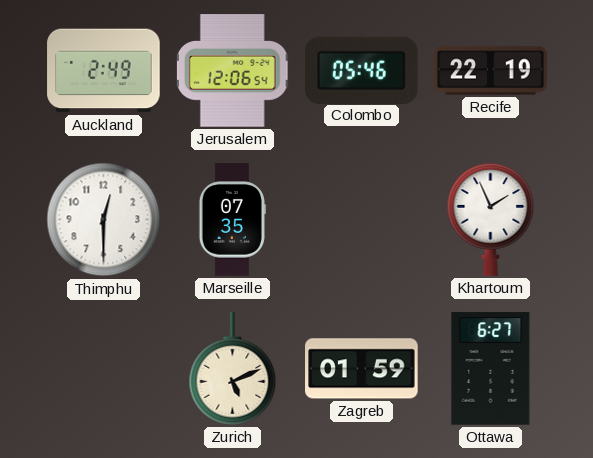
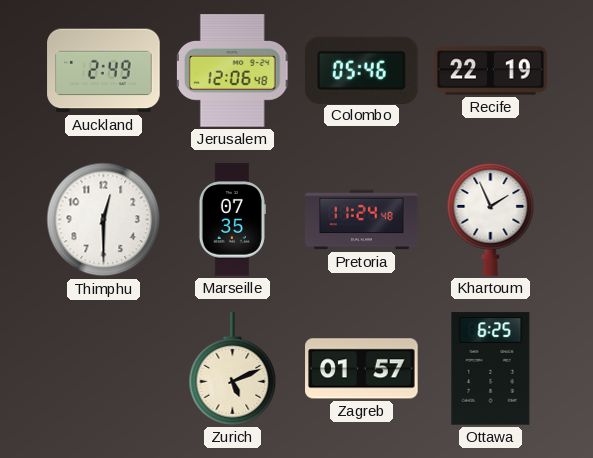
Jerusalem: 12:06:54 -> 12:06:48
Pretoria: none -> 11:24
Zagreb: 01:59 -> 01:57
Ottawa: 6:27 -> 6:25
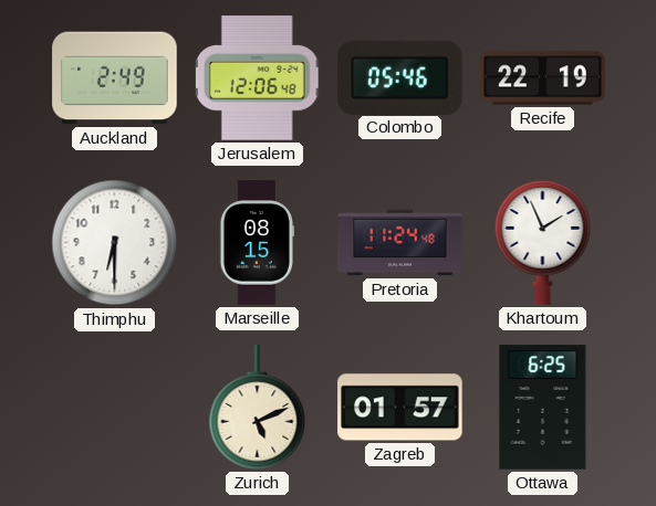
Thimphu: 12:30 -> 6:30
Marseille: 07:35 -> 08:15
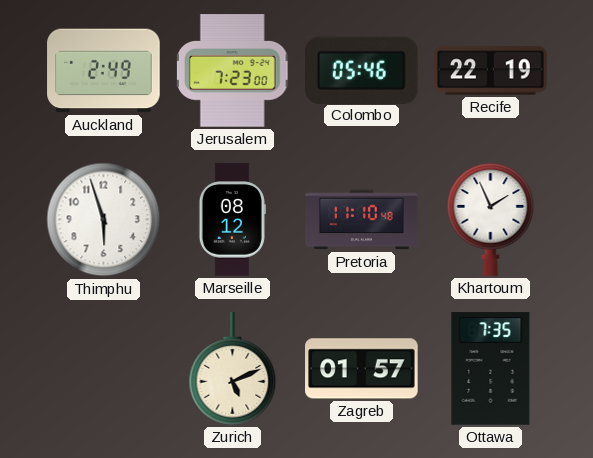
Jerusalem: 12:06 -> 7:23
Thimphu: 6:30 -> 5:57
Marseille: 08:15 -> 08:12
Pretoria: 11:24 -> 11:10
Ottawa: 6:25 -> 7:35
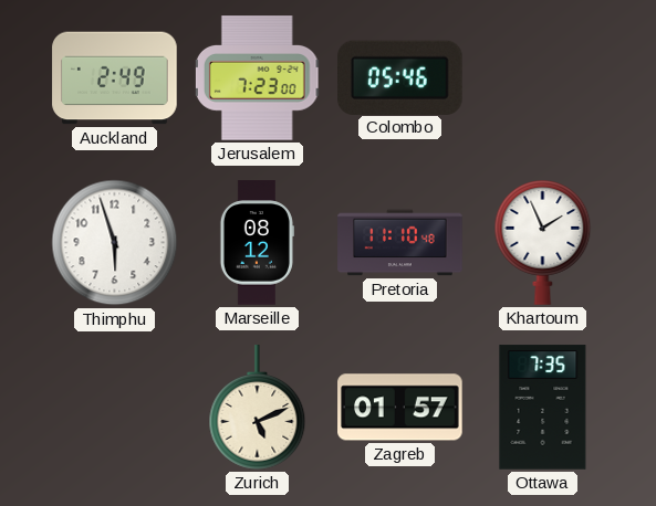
Recife: 22:19 -> none
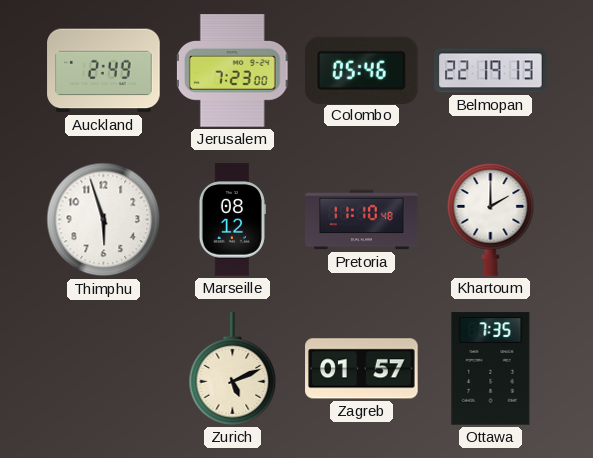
Belmopan: none -> 22:19
Khartoum: 1:56 -> 2:00
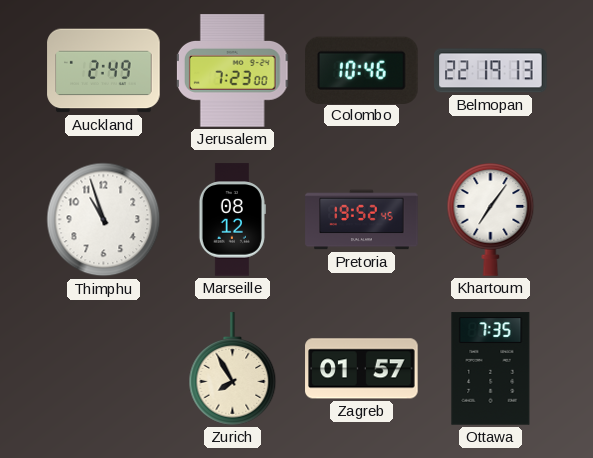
Colombo: 05:46 -> 10:46
Thimphu: 5:57 -> 10:57
Pretoria: 11:10 -> 19:52
Khartoum: 2:00 -> 7:06
Zurich: 5:11 -> 7:55
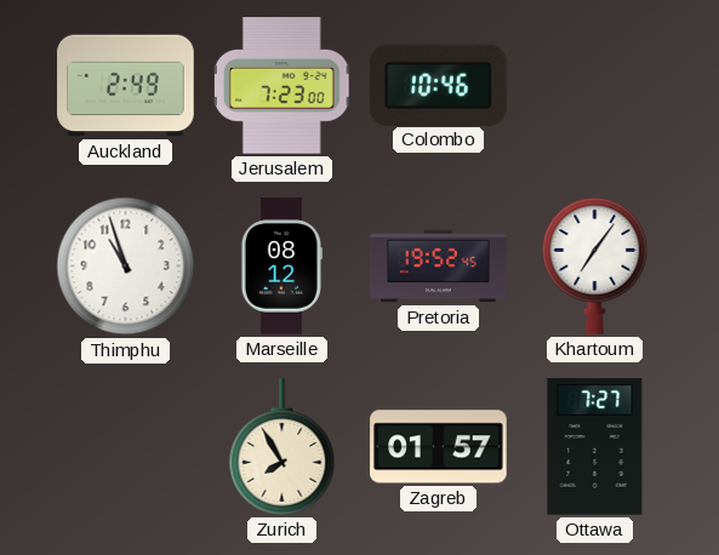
Belmopan: 22:19 -> none
Ottawa: 7:35 -> 7:27
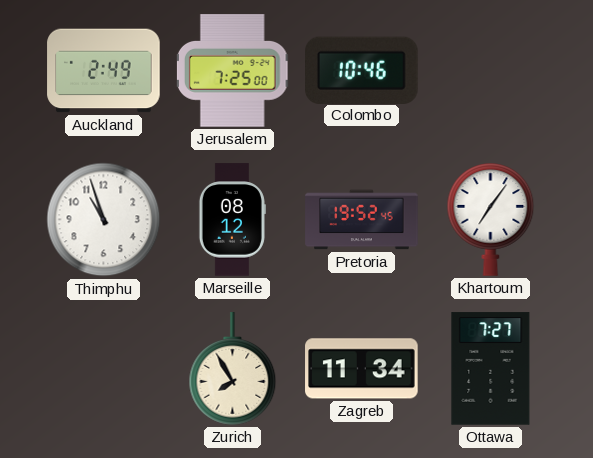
Jerusalem: 7:23 -> 7:25
Zagreb: 01:57 -> 11:34
